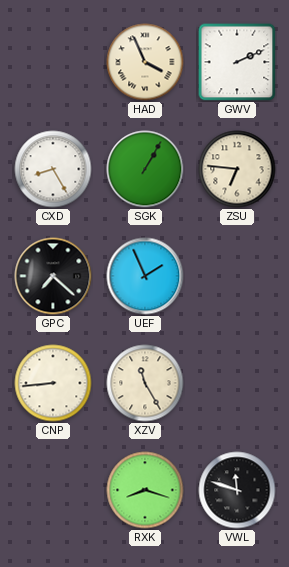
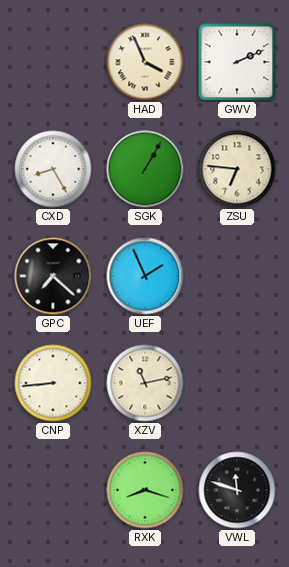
XZV: 11:25 -> 11:13
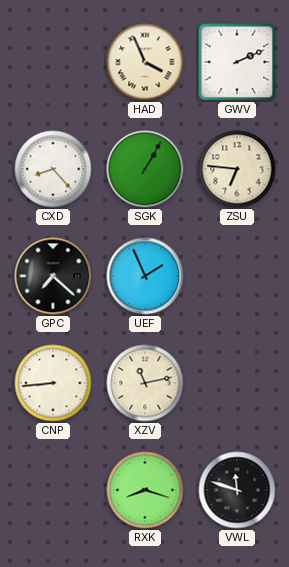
CXD: 8:25 -> 8:23
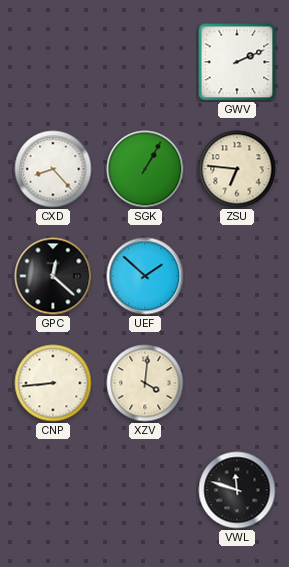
HAD: 3:56 -> none
GPC: 7:22 -> 12:22
UEF: 1:56 -> 1:52
XZV: 11:13 -> 4:01
RXK: 8:18 -> none
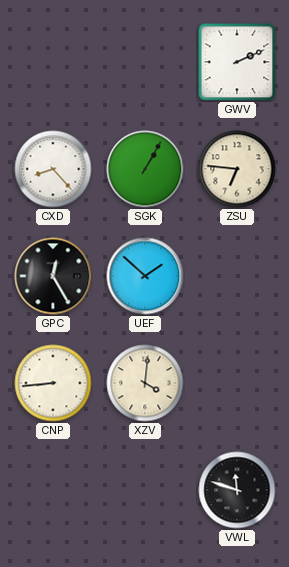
GPC: 12:22 -> 12:25
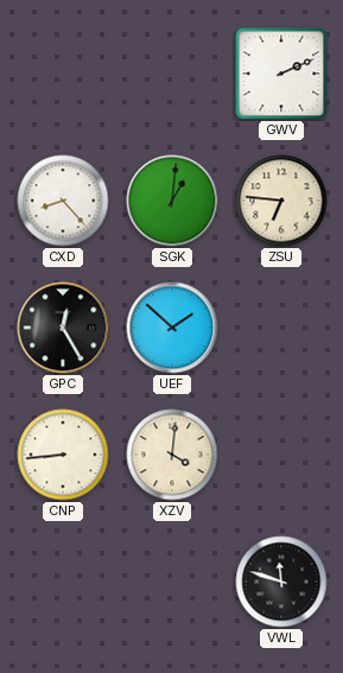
SGK: 1:05 -> 1:01
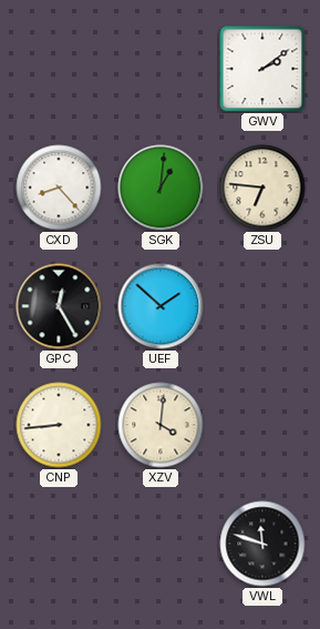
GWV: 2:11 -> 2:09
